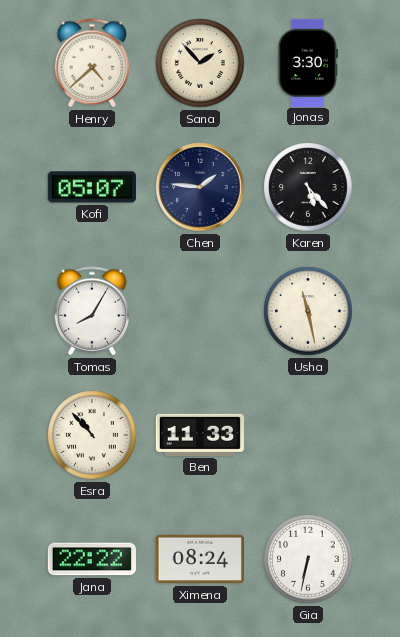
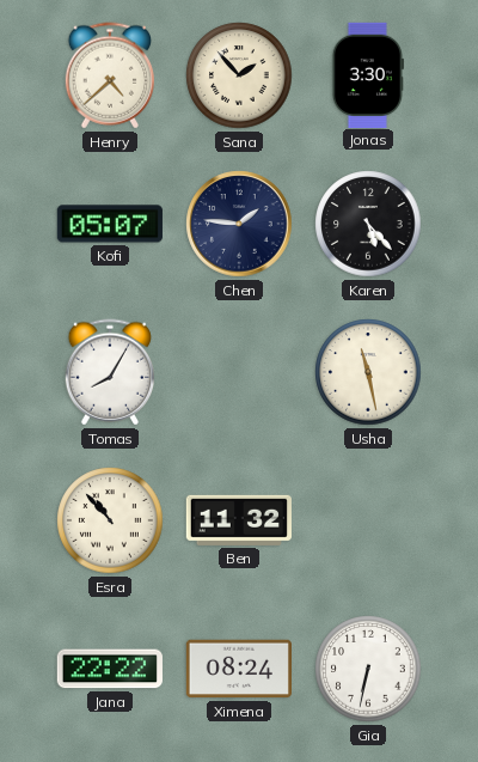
Ben: 11:33 -> 11:32
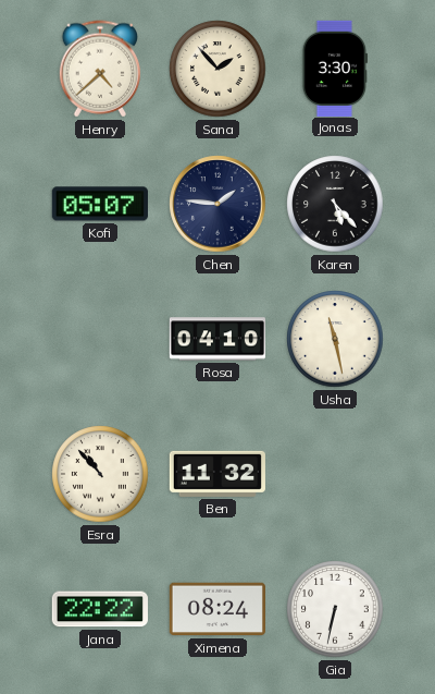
Tomas: 8:05 -> none
Rosa: none -> 04:10
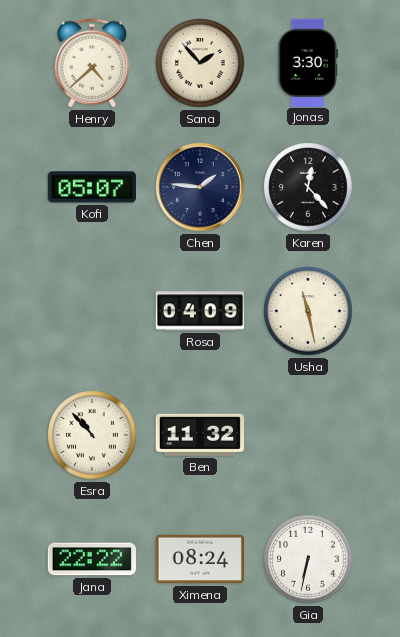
Karen: 5:23 -> 12:23
Rosa: 04:10 -> 04:09
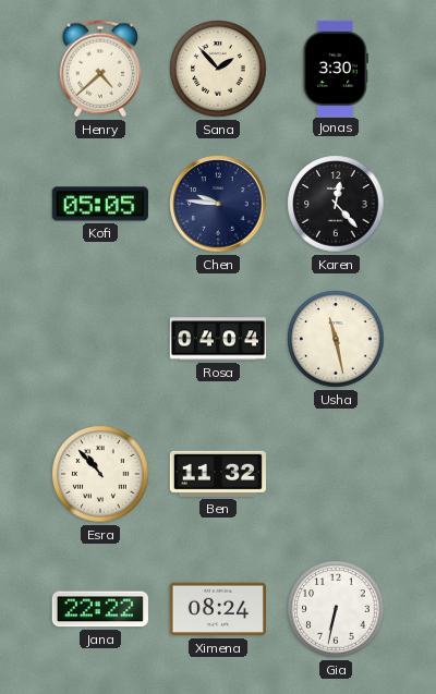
Kofi: 05:07 -> 05:05
Chen: 1:46 -> 9:46
Rosa: 04:09 -> 04:04
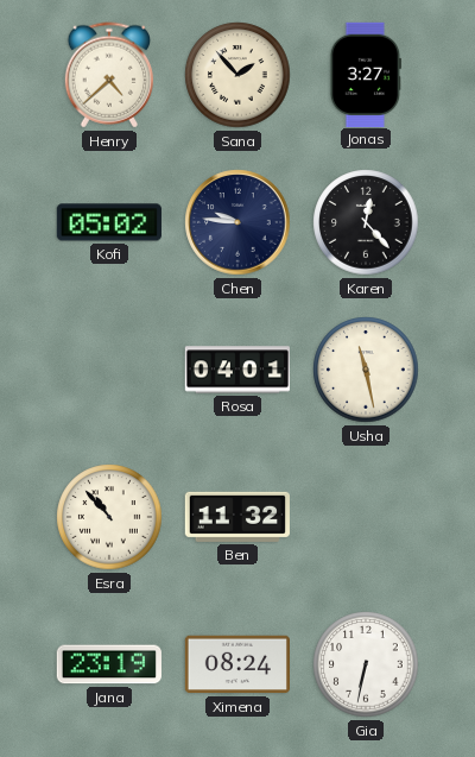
Jonas: 3:30 -> 3:27
Kofi: 05:05 -> 05:02
Rosa: 04:04 -> 04:01
Jana: 22:22 -> 23:19
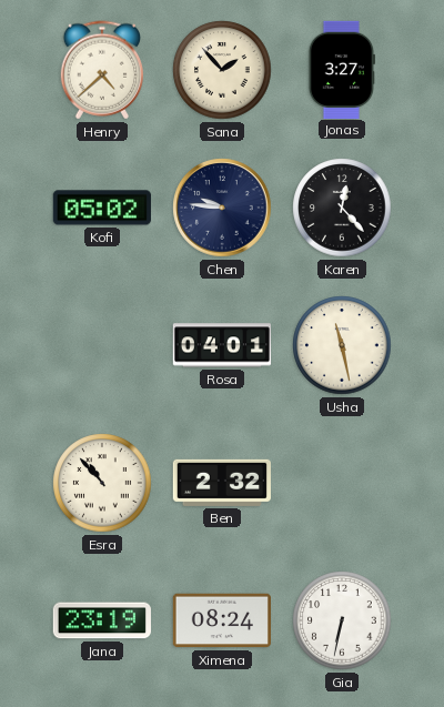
Ben: 11:32 -> 2:32
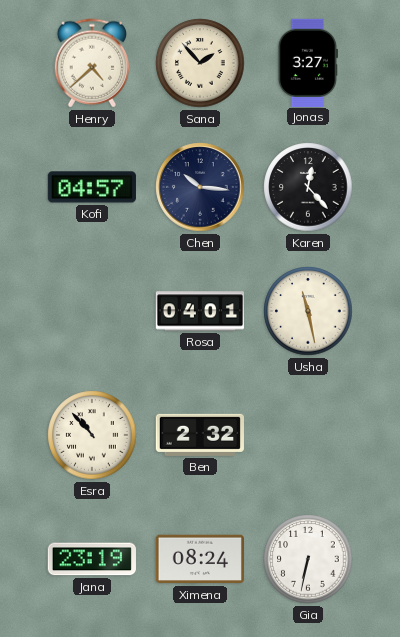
Kofi: 05:02 -> 04:57
Chen: 9:46 -> 10:16
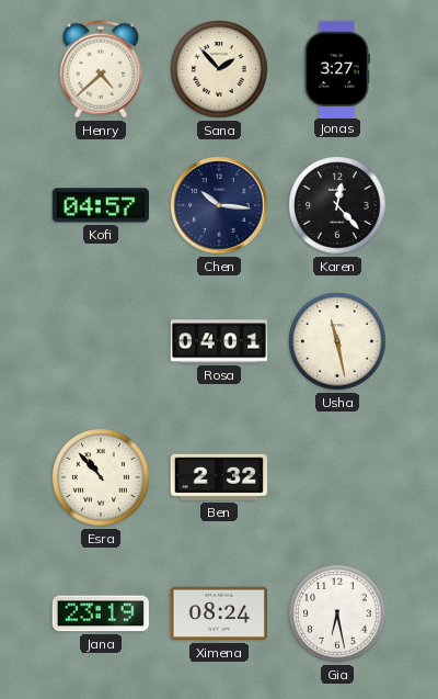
Gia: 6:32 -> 6:28
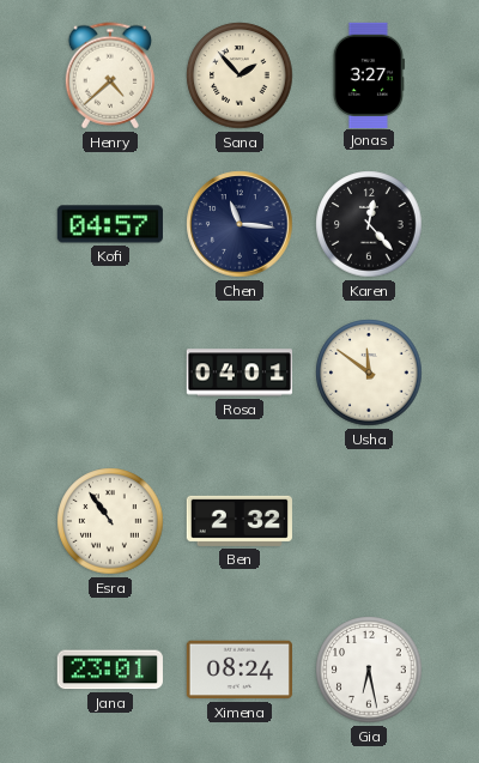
Chen: 10:16 -> 11:16
Usha: 11:28 -> 11:51
Esra: 10:53 -> 10:54
Jana: 23:19 -> 23:01
